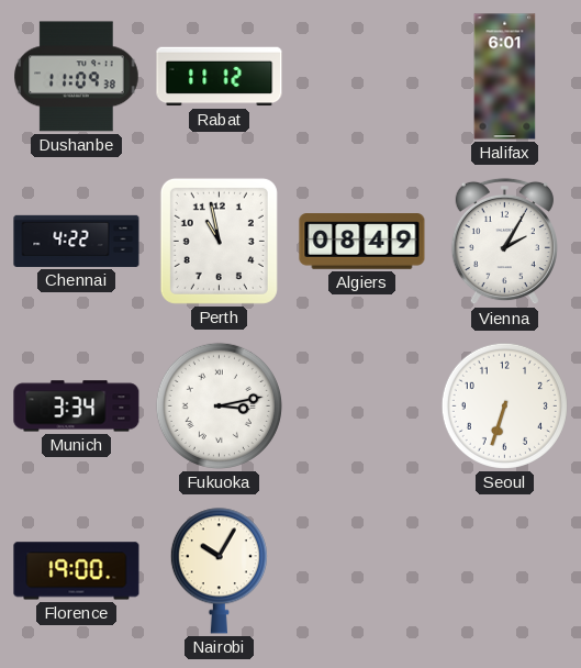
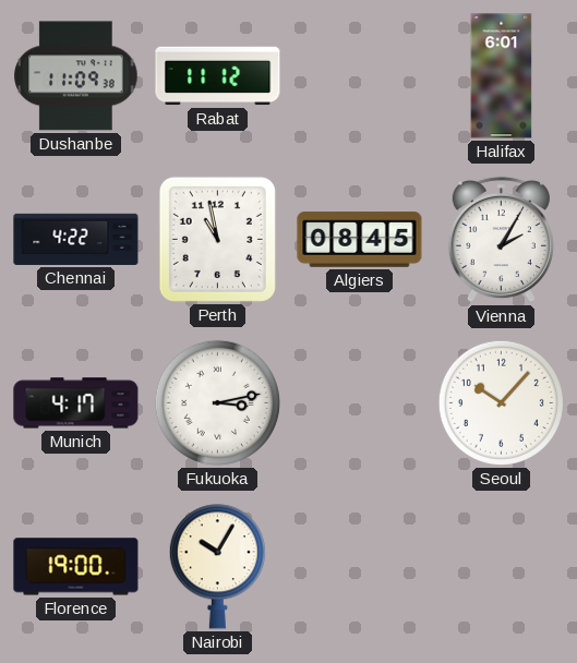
Algiers: 08:49 -> 08:45
Munich: 3:34 -> 4:17
Seoul: 6:33 -> 10:07
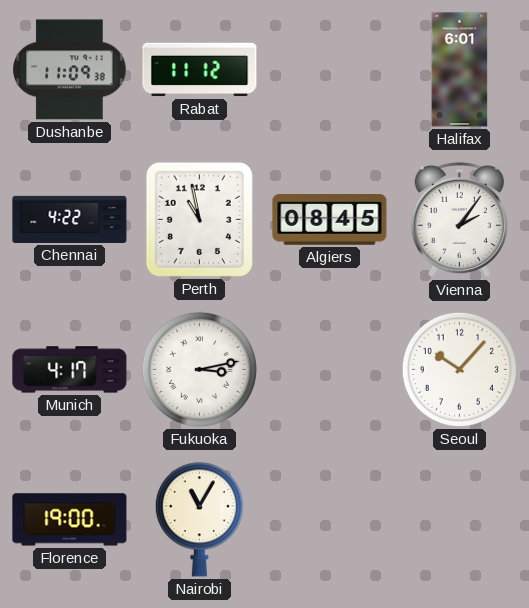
Vienna: 2:05 -> 2:06
Nairobi: 10:05 -> 11:05
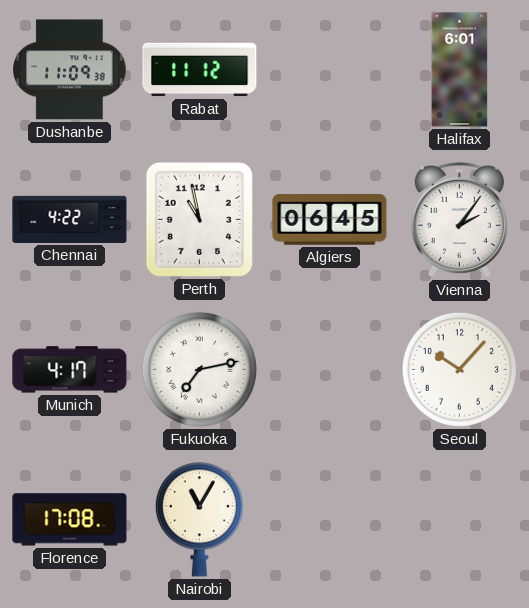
Algiers: 08:45 -> 06:45
Fukuoka: 3:13 -> 7:13
Florence: 19:00 -> 17:08
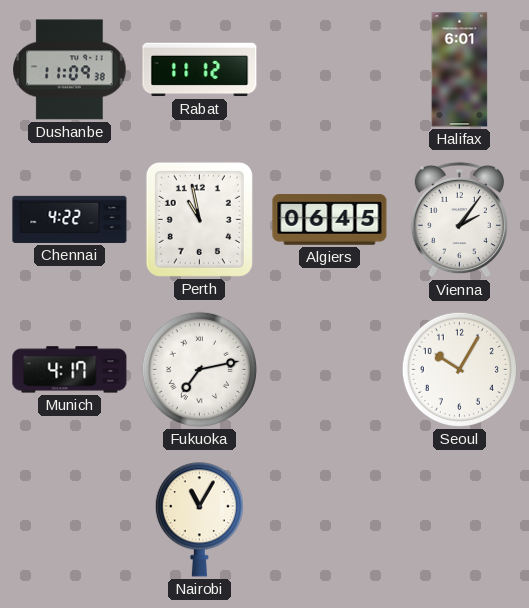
Seoul: 10:07 -> 10:05
Florence: 17:08 -> none
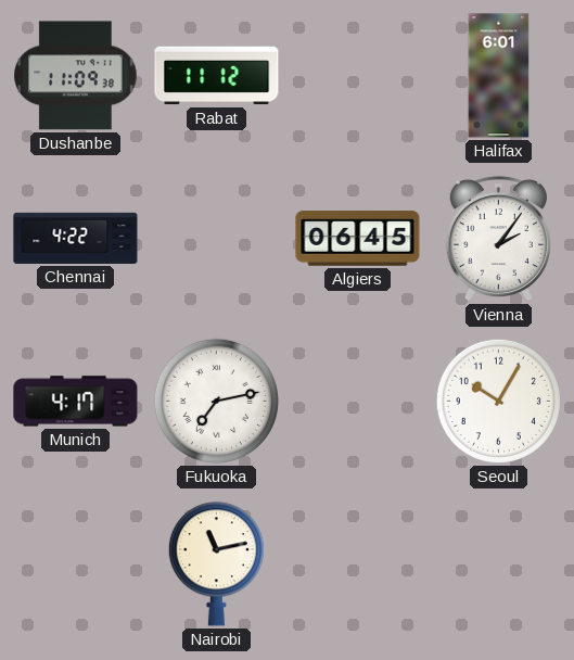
Perth: 10:58 -> none
Nairobi: 11:05 -> 11:13
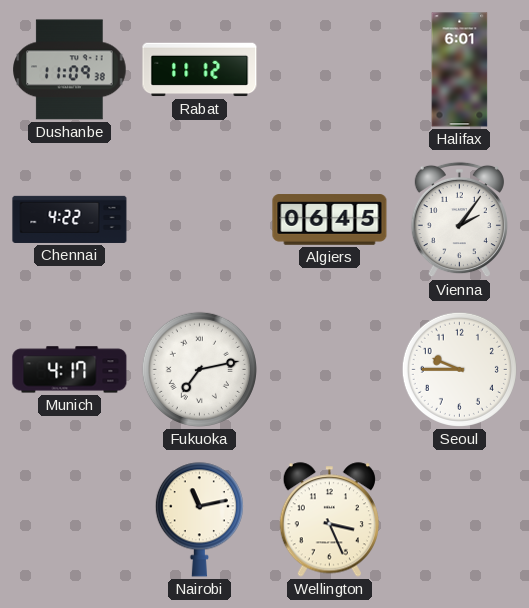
Seoul: 10:05 -> 9:45
Wellington: none -> 3:26
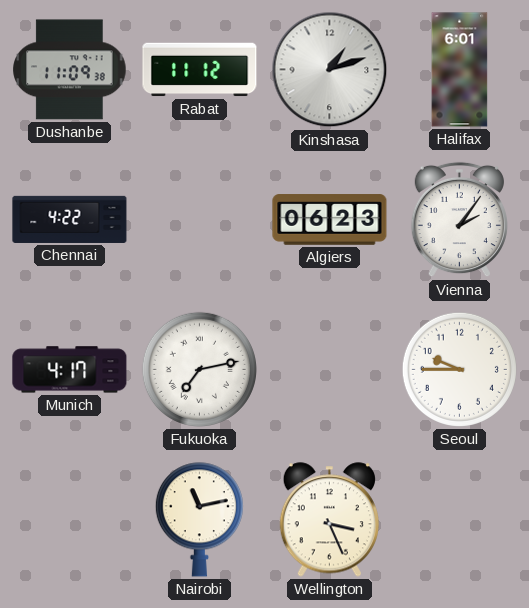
Kinshasa: none -> 1:12
Algiers: 06:45 -> 06:23
